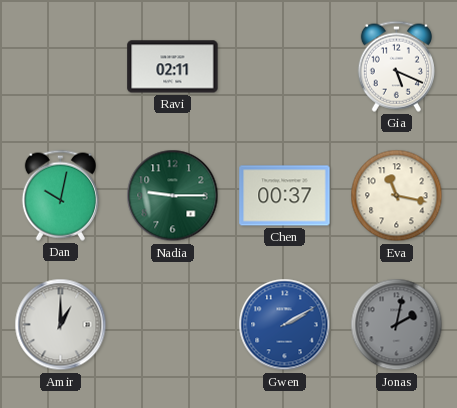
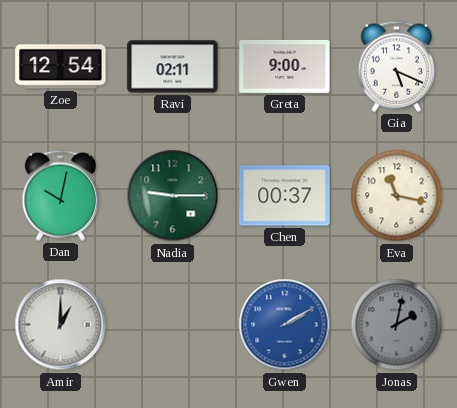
Zoe: none -> 12:54
Greta: none -> 9:00
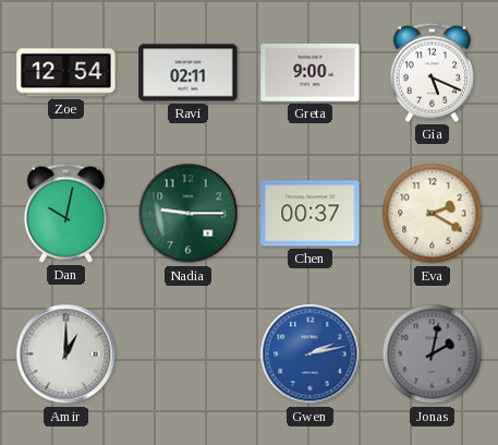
Eva: 11:17 -> 2:20
Gwen: 2:10 -> 2:13
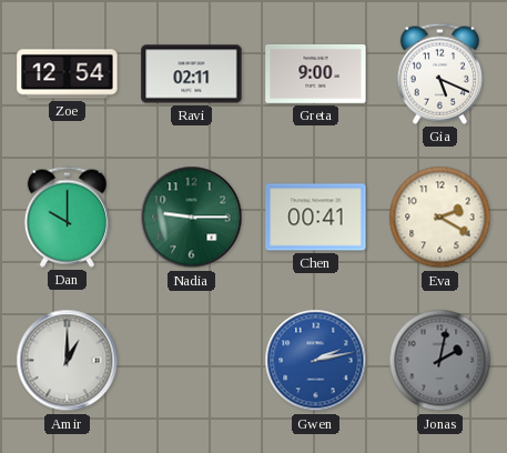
Dan: 10:02 -> 10:00
Chen: 00:37 -> 00:41
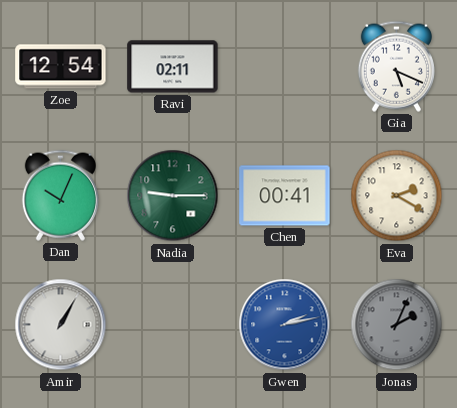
Greta: 9:00 -> none
Dan: 10:00 -> 10:04
Amir: 1:00 -> 1:05
Jonas: 2:02 -> 2:04
